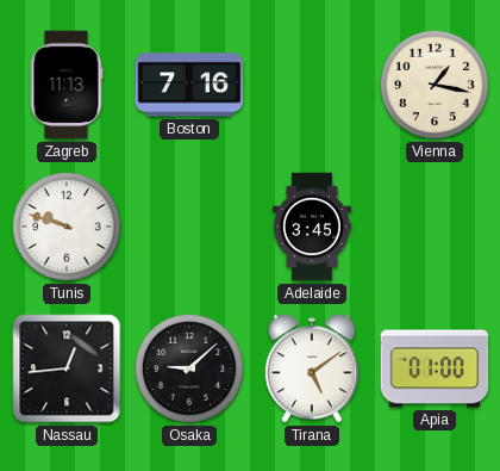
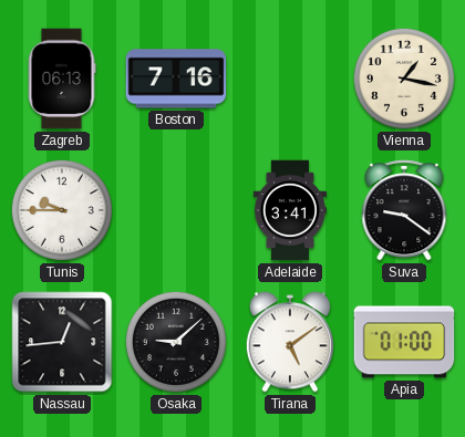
Zagreb: 11:13 -> 06:13
Tunis: 9:48 -> 9:45
Adelaide: 3:45 -> 3:41
Suva: none -> 9:21
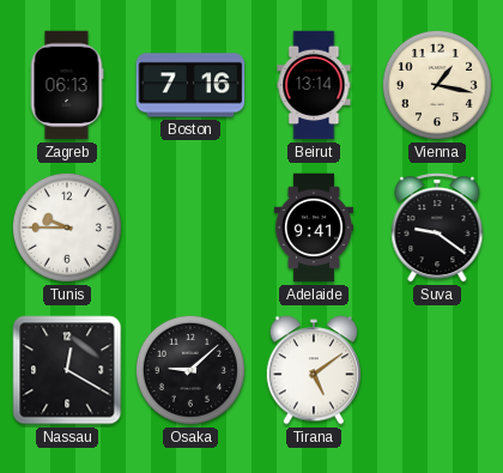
Beirut: none -> 13:14
Adelaide: 3:41 -> 9:41
Nassau: 12:44 -> 12:20
Apia: 01:00 -> none
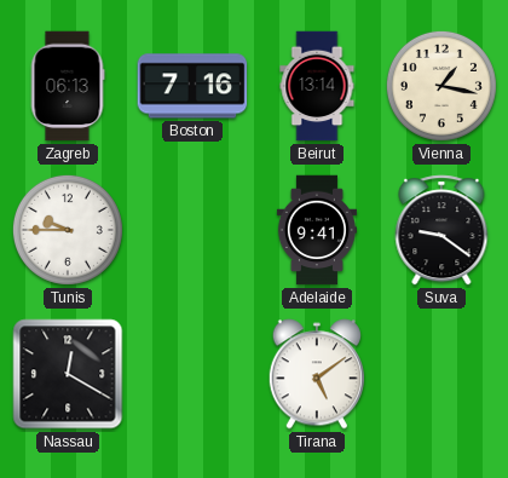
Osaka: 9:08 -> none
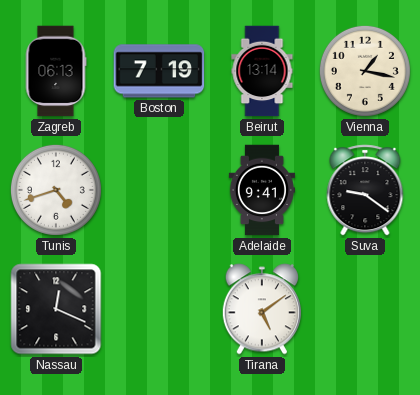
Boston: 7:16 -> 7:19
Tunis: 9:45 -> 4:42
Nassau: 12:20 -> 12:19
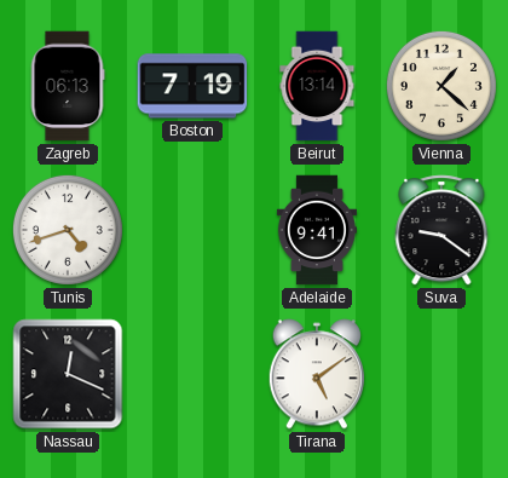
Vienna: 1:17 -> 1:22
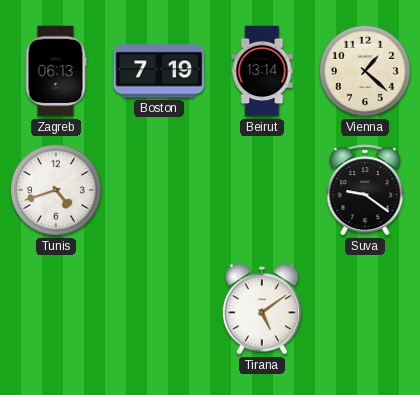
Adelaide: 9:41 -> none
Nassau: 12:19 -> none
